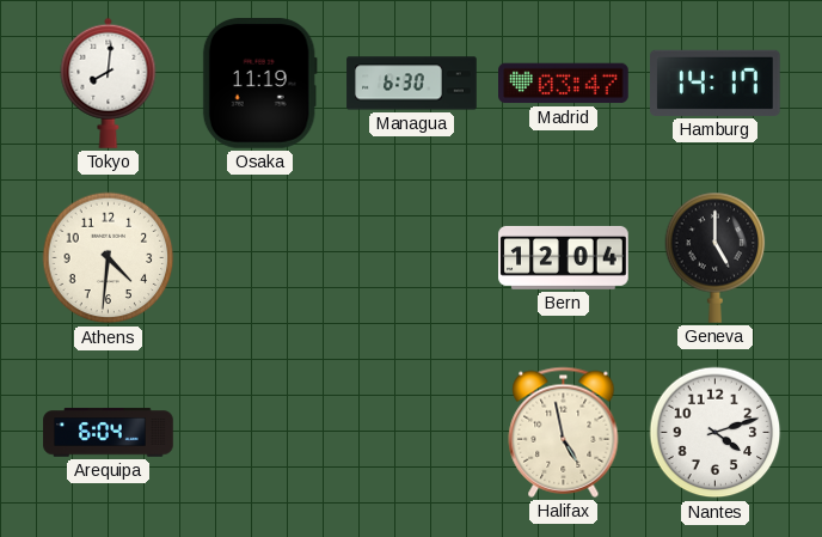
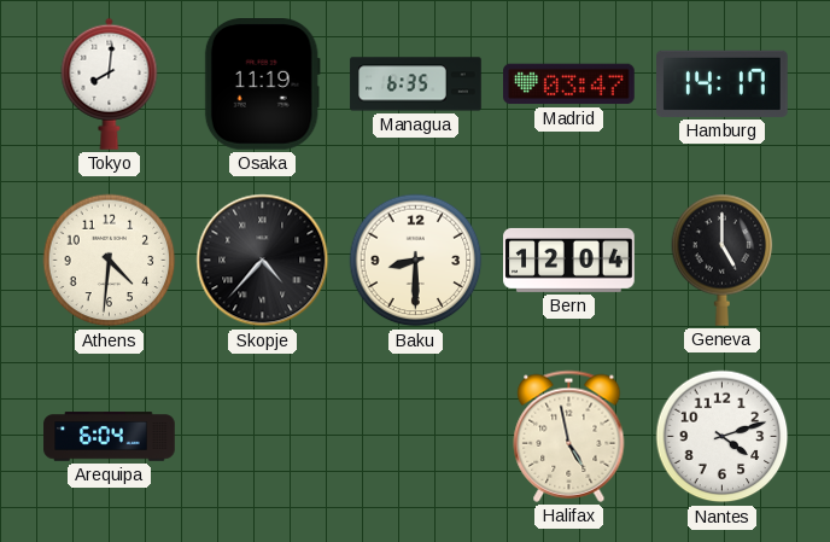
Managua: 6:30 -> 6:35
Skopje: none -> 4:37
Baku: none -> 8:30
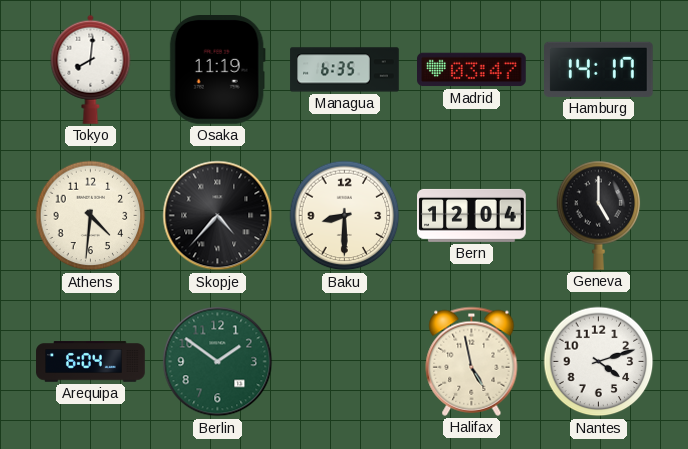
Berlin: none -> 1:51
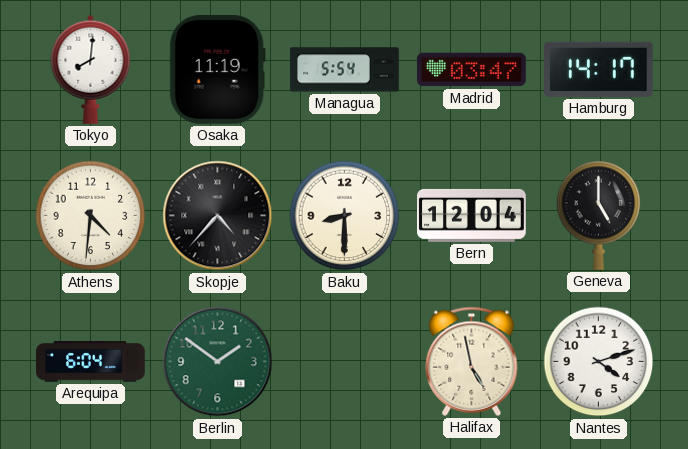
Managua: 6:35 -> 5:54
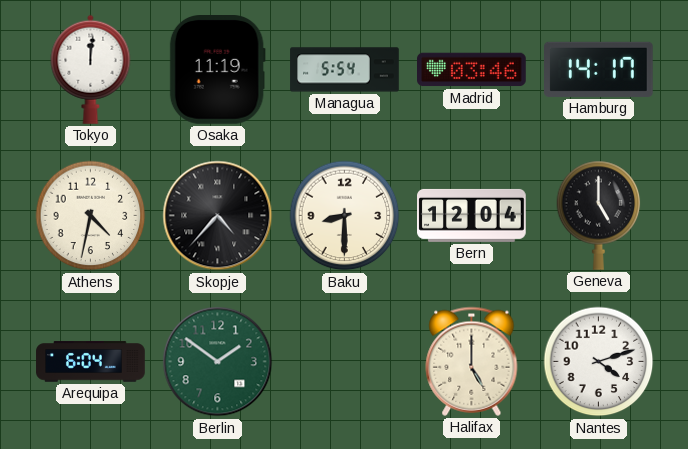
Tokyo: 8:01 -> 12:01
Madrid: 03:47 -> 03:46
Athens: 4:31 -> 4:32
Halifax: 4:58 -> 5:00
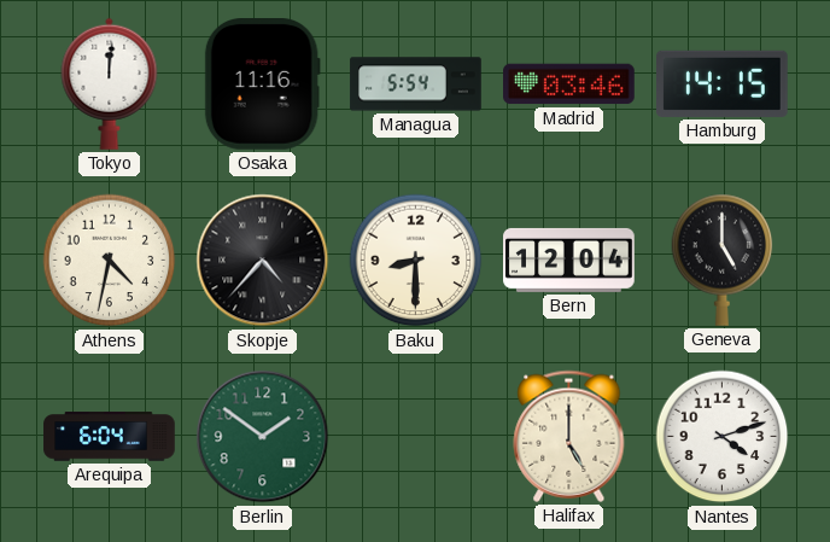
Osaka: 11:19 -> 11:16
Hamburg: 14:17 -> 14:15
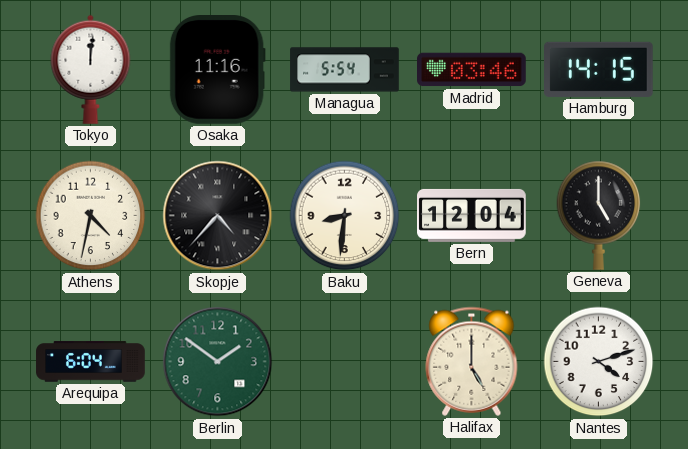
Baku: 8:30 -> 8:31
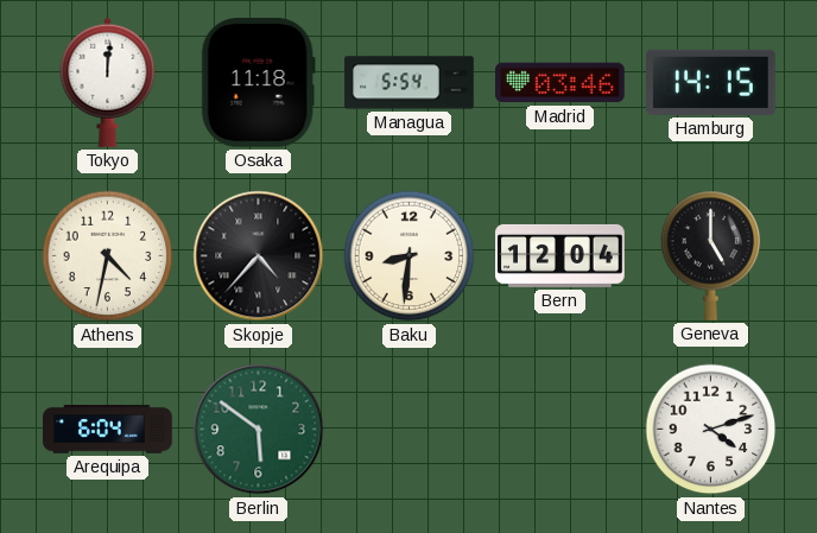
Osaka: 11:16 -> 11:18
Berlin: 1:51 -> 5:51
Halifax: 5:00 -> none
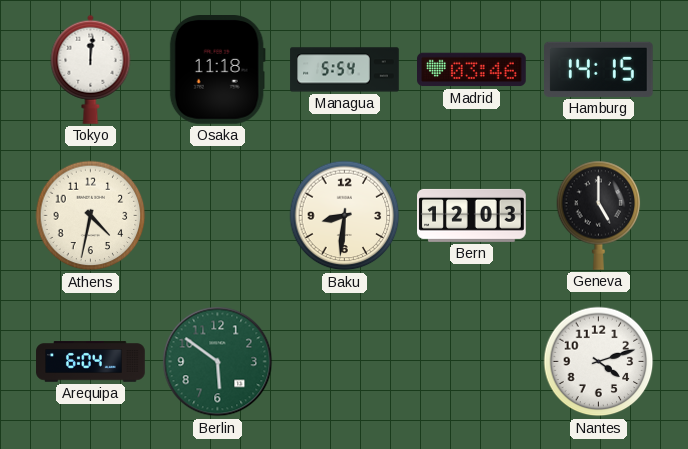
Skopje: 4:37 -> none
Bern: 12:04 -> 12:03
